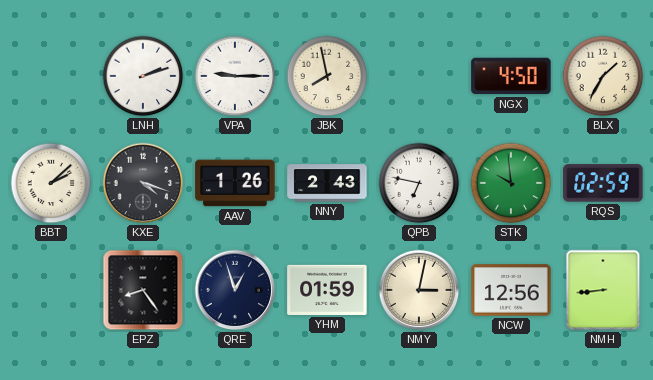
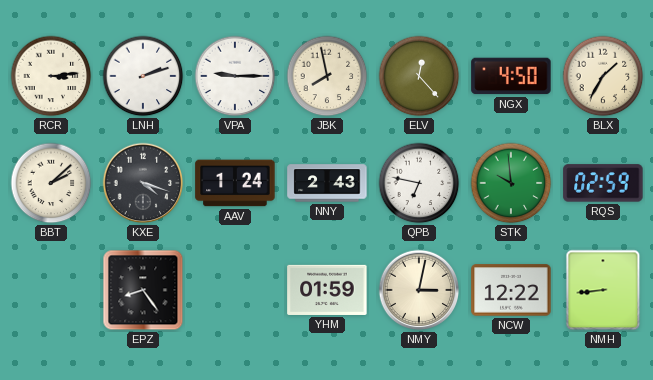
RCR: none -> 3:14
ELV: none -> 12:23
AAV: 1:26 -> 1:24
QRE: 12:57 -> none
NCW: 12:56 -> 12:22
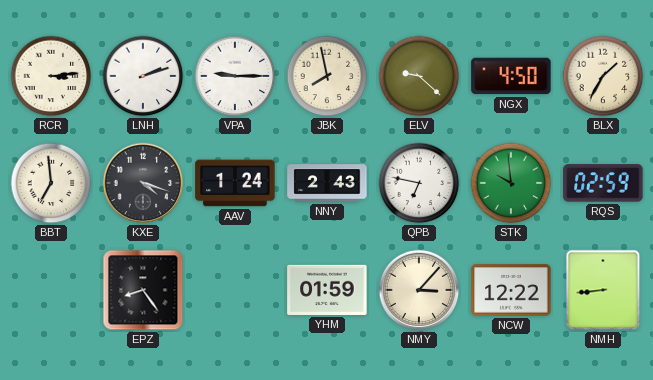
ELV: 12:23 -> 9:22
BBT: 2:08 -> 6:59
NMY: 3:02 -> 3:07
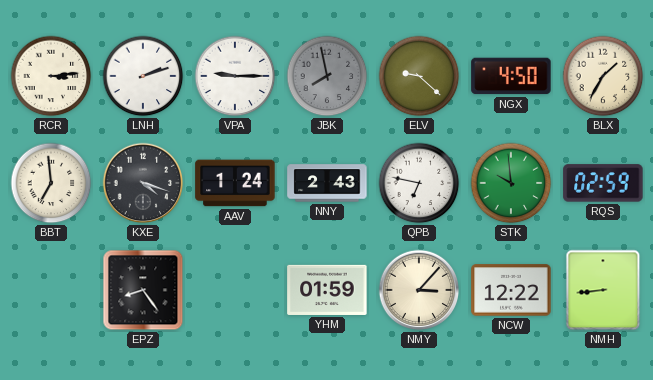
JBK dial: cream -> grey
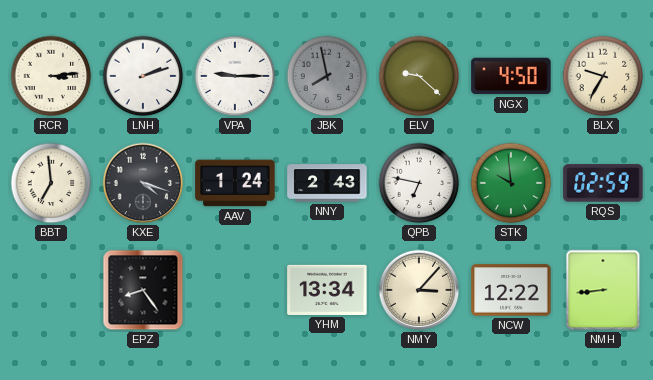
BLX: 1:35 -> 9:35
YHM: 01:59 -> 13:34
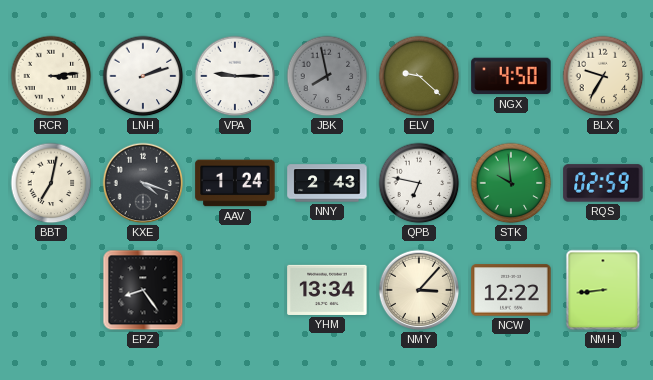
BBT: 6:59 -> 7:02
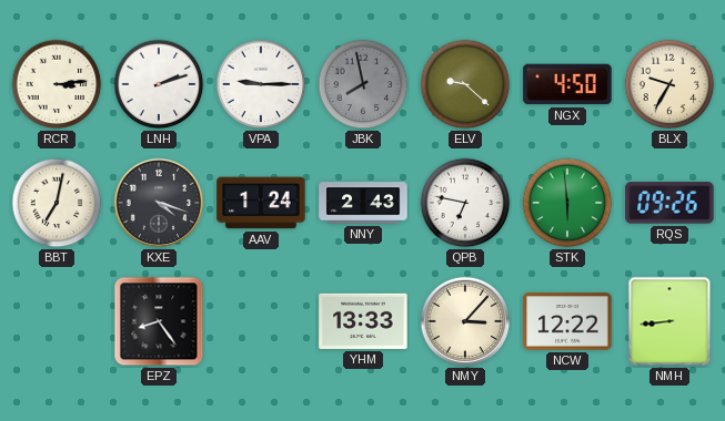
STK: 9:59 -> 5:59
RQS: 02:59 -> 09:26
YHM: 13:34 -> 13:33
